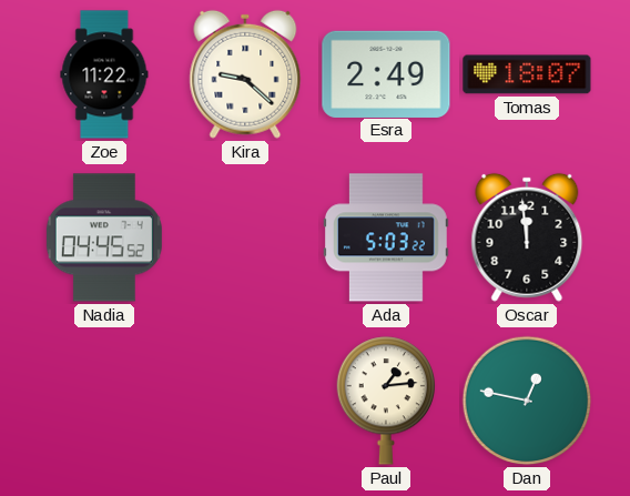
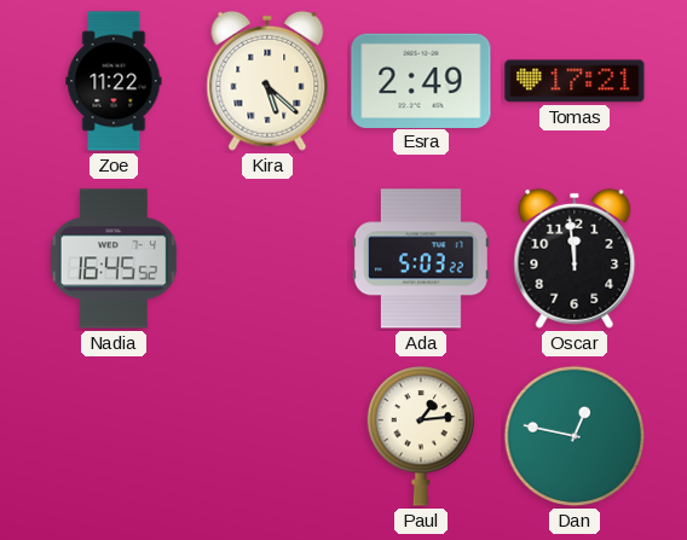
Kira: 9:22 -> 5:22
Tomas: 18:07 -> 17:21
Nadia: 04:45 -> 16:45
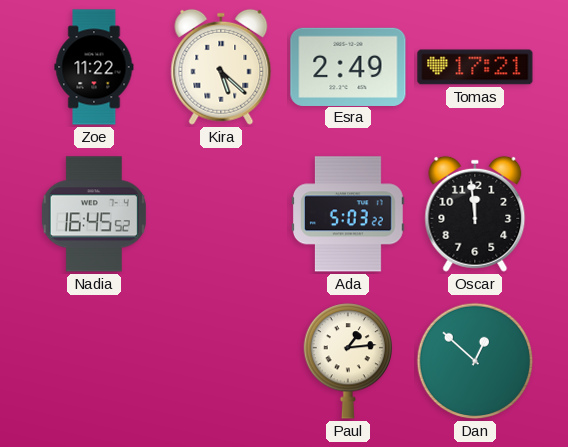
Dan: 12:47 -> 12:52
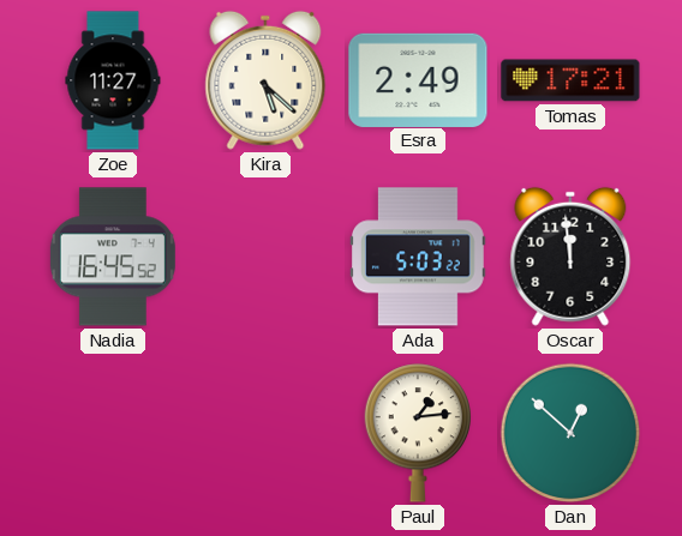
Zoe: 11:22 -> 11:27
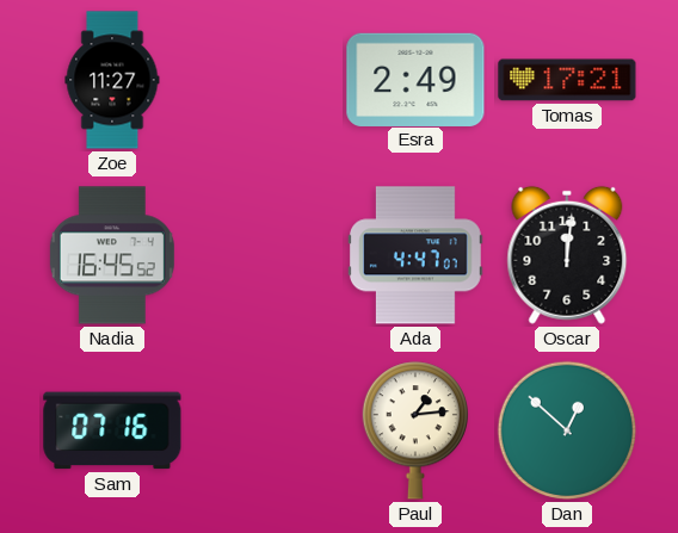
Kira: 5:22 -> none
Ada: 5:03 -> 4:47
Oscar: 11:59 -> 12:01
Sam: none -> 07:16
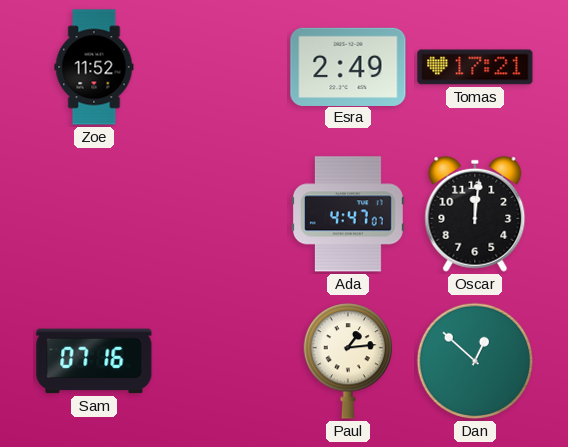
Zoe: 11:27 -> 11:52
Nadia: 16:45 -> none
